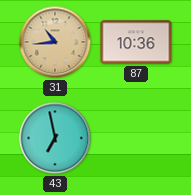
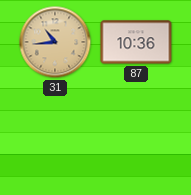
43: 6:58 -> none
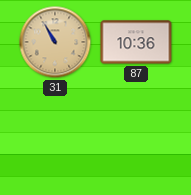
31: 10:44 -> 10:55
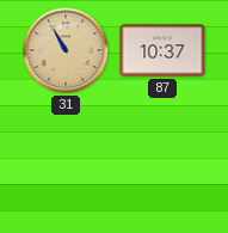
87: 10:36 -> 10:37
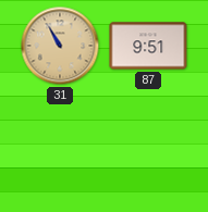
87: 10:37 -> 9:51
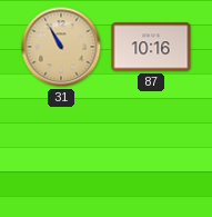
87: 9:51 -> 10:16
